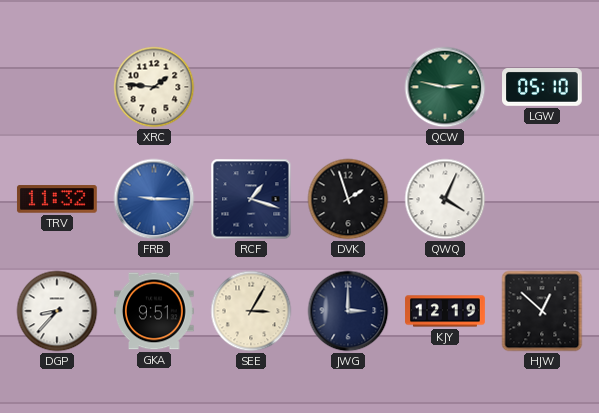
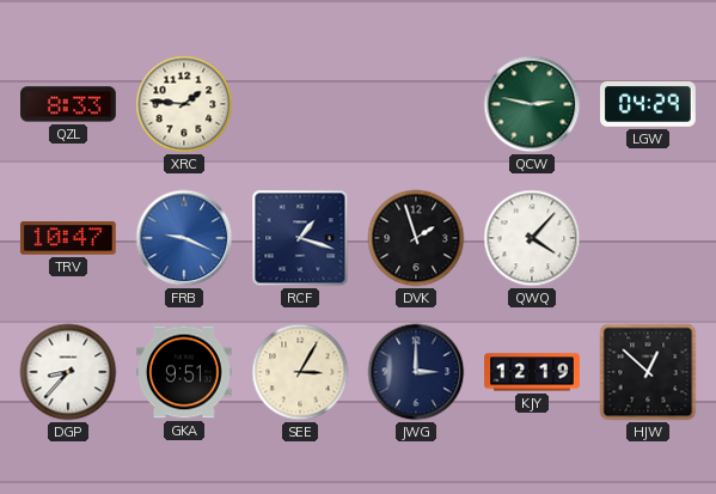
QZL: none -> 8:33
LGW: 05:10 -> 04:29
TRV: 11:32 -> 10:47
FRB: 9:15 -> 9:19
QWQ: 4:04 -> 4:07
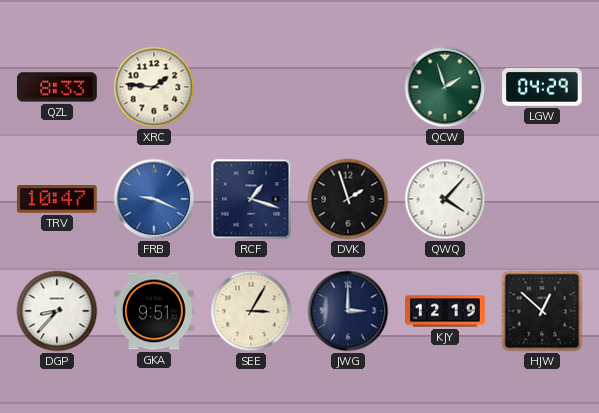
QCW: 2:47 -> 1:57
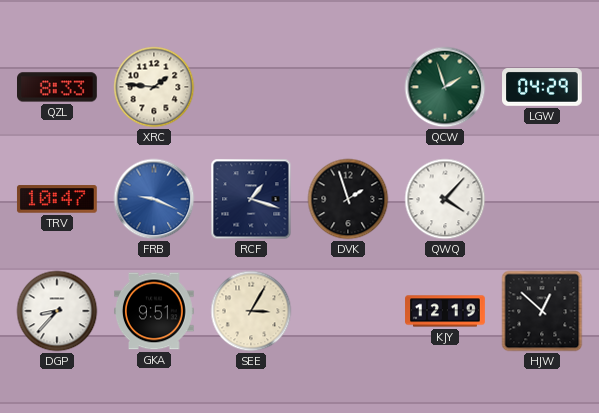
JWG: 3:00 -> none
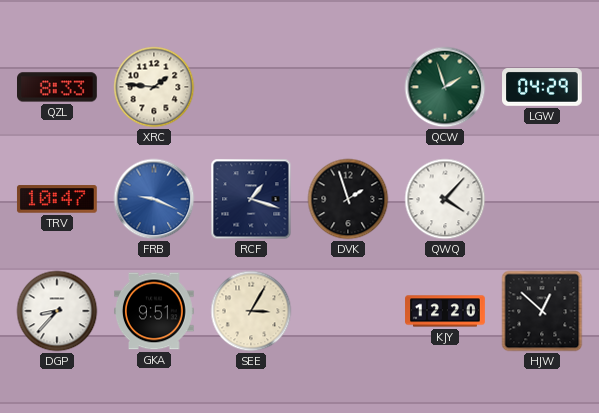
KJY: 12:19 -> 12:20
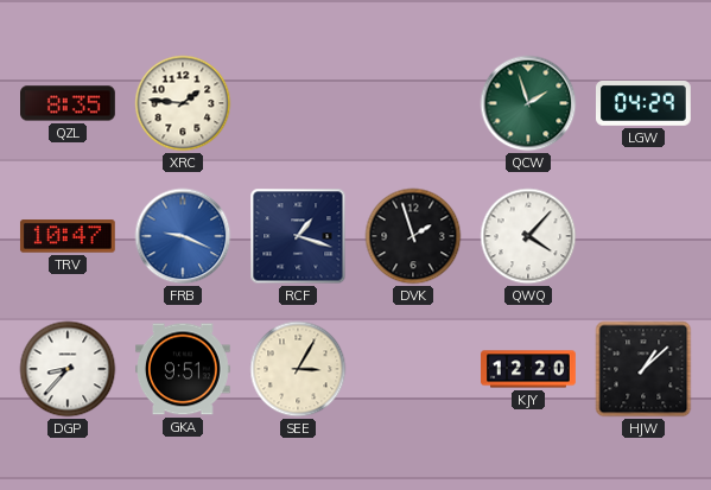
QZL: 8:33 -> 8:35
HJW: 12:52 -> 1:08
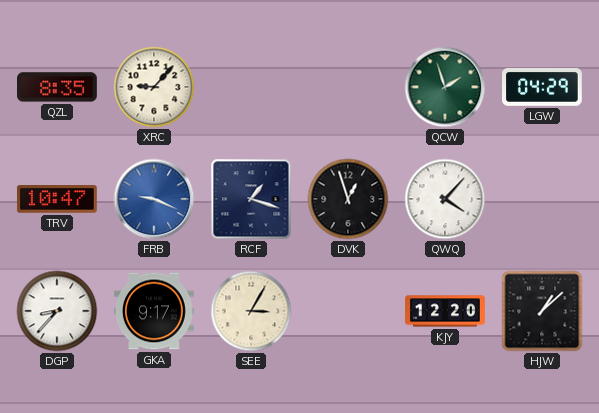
XRC: 1:46 -> 9:07
DVK: 1:57 -> 12:57
GKA: 9:51 -> 9:17
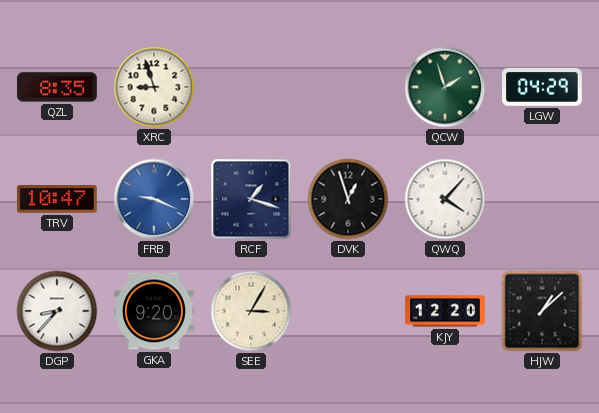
XRC: 9:07 -> 8:57
GKA: 9:17 -> 9:20
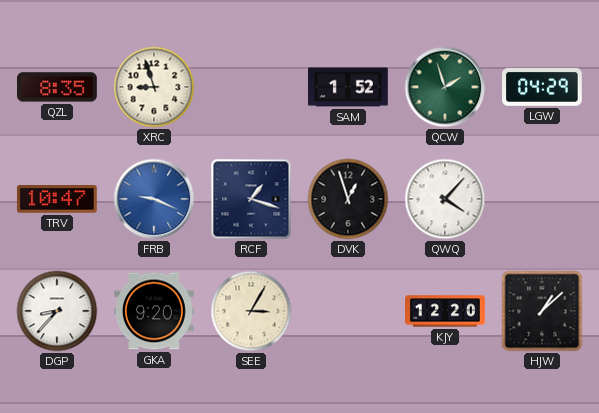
SAM: none -> 1:52
